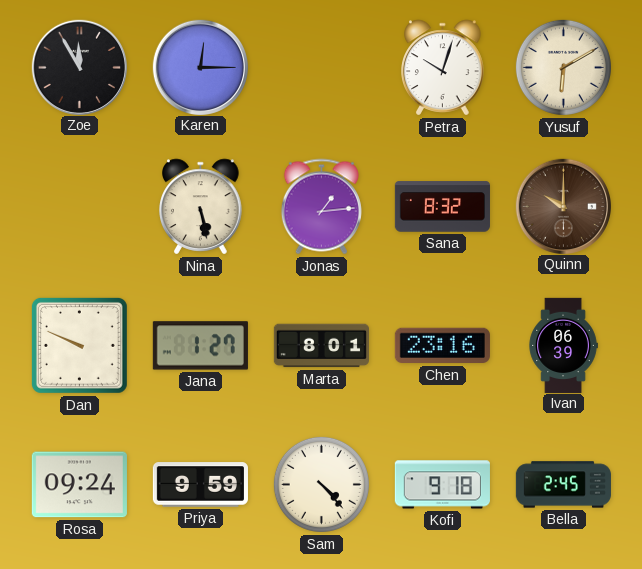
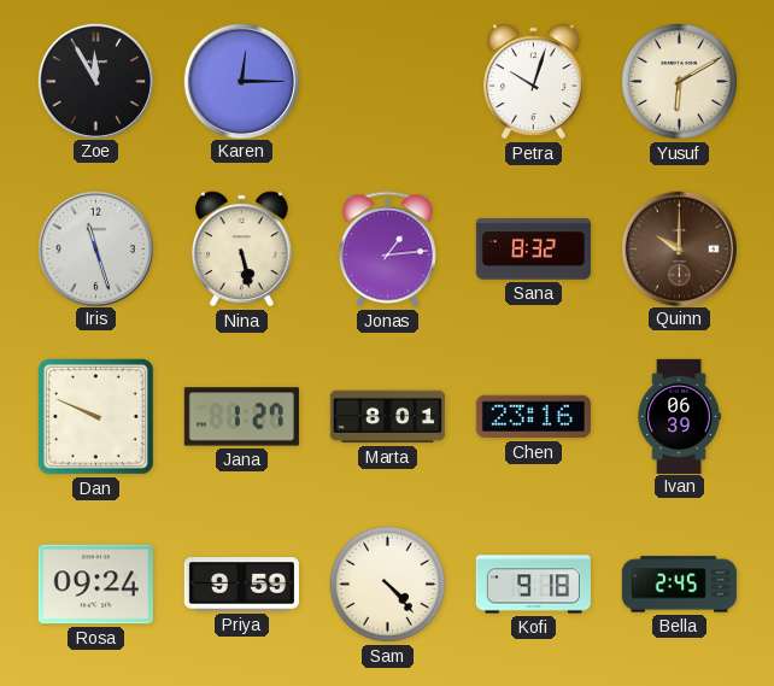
Iris: none -> 11:27
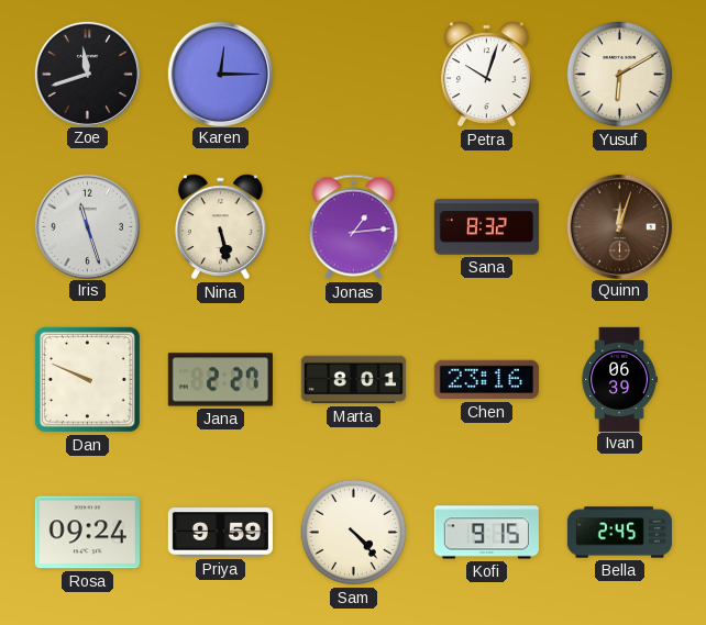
Zoe: 11:55 -> 11:42
Quinn: 10:00 -> 12:03
Jana: 1:27 -> 2:27
Kofi: 9:18 -> 9:15
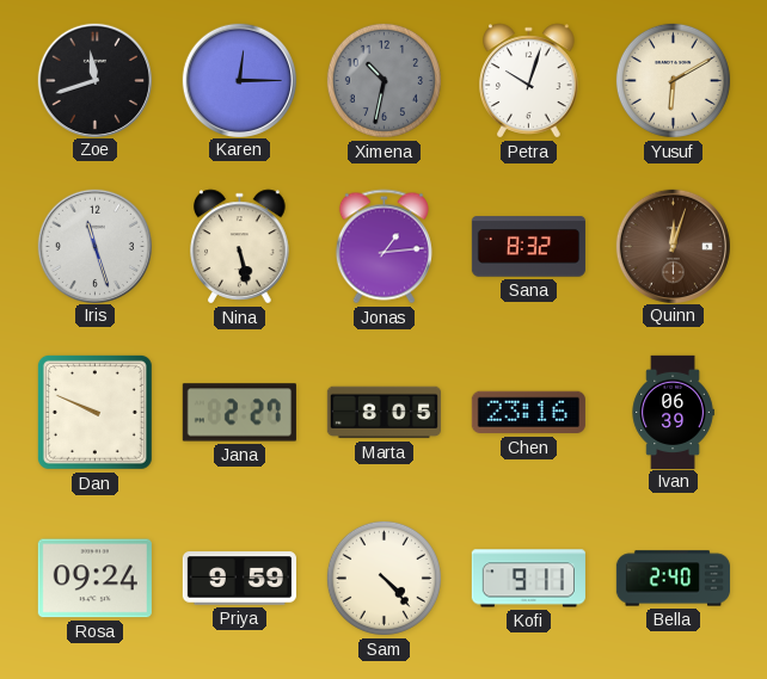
Ximena: none -> 10:32
Marta: 8:01 -> 8:05
Kofi: 9:15 -> 9:11
Bella: 2:45 -> 2:40
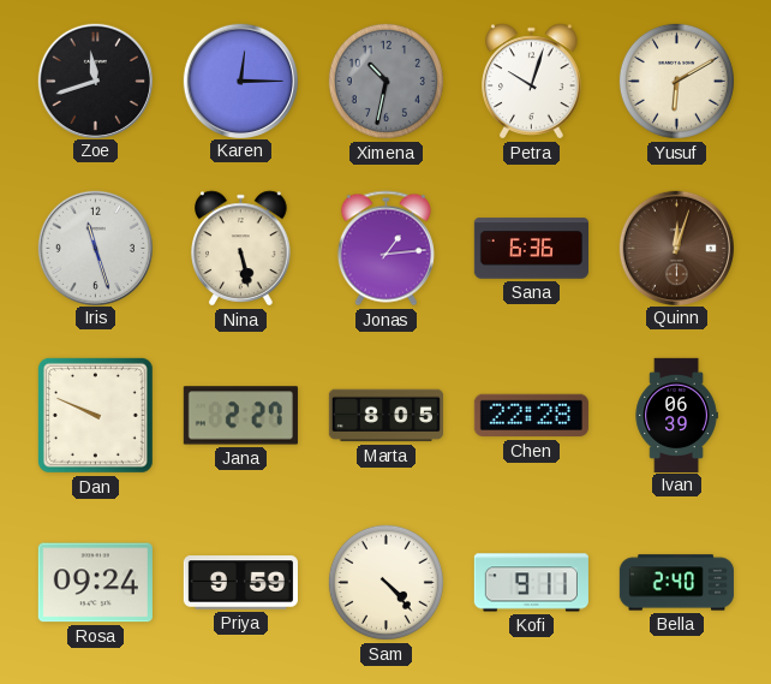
Sana: 8:32 -> 6:36
Chen: 23:16 -> 22:28
